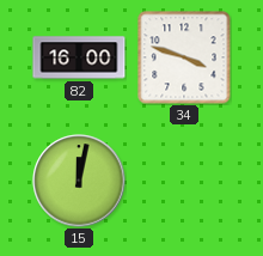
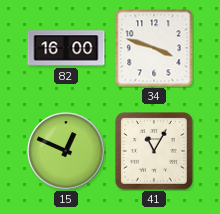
15: 12:02 -> 12:49
41: none -> 11:05
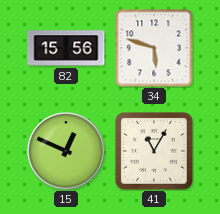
82: 16:00 -> 15:56
34: 3:48 -> 5:48
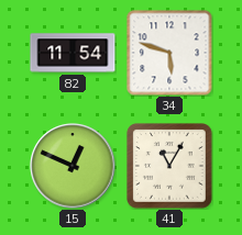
82: 15:56 -> 11:54
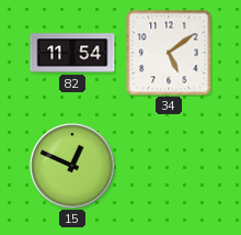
34: 5:48 -> 5:09
41: 11:05 -> none
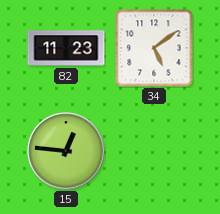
82: 11:54 -> 11:23
15: 12:49 -> 12:46
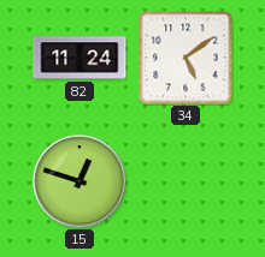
82: 11:23 -> 11:24
15: 12:46 -> 12:48
